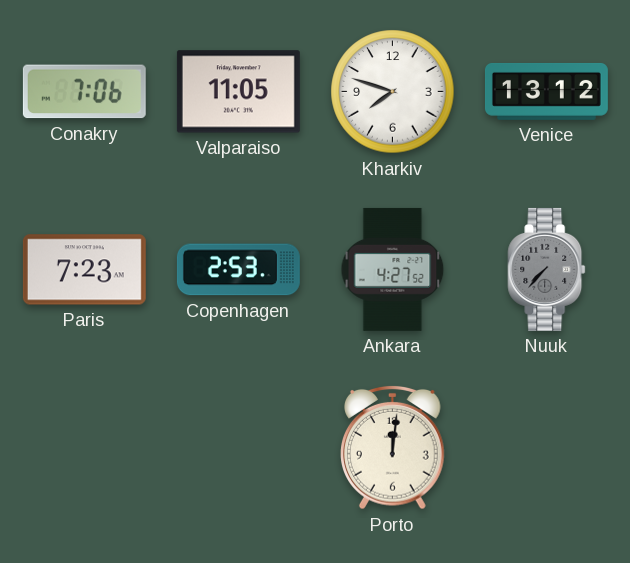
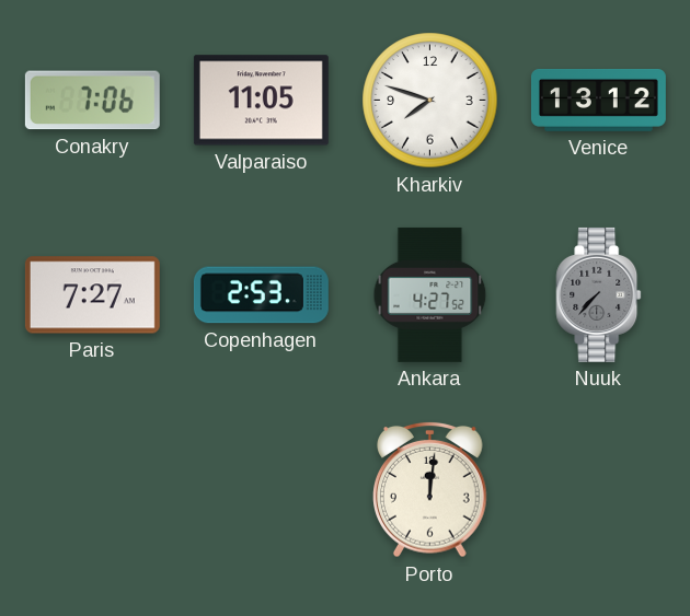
Paris: 7:23 -> 7:27
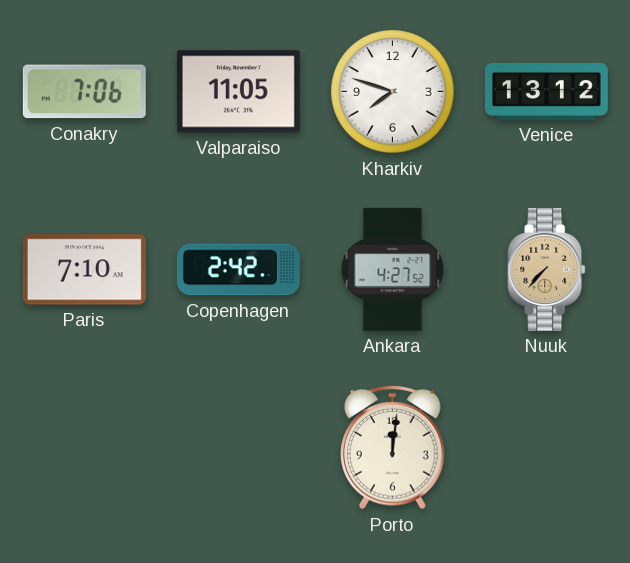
Paris: 7:27 -> 7:10
Copenhagen: 2:53 -> 2:42
Nuuk dial: grey -> champagne
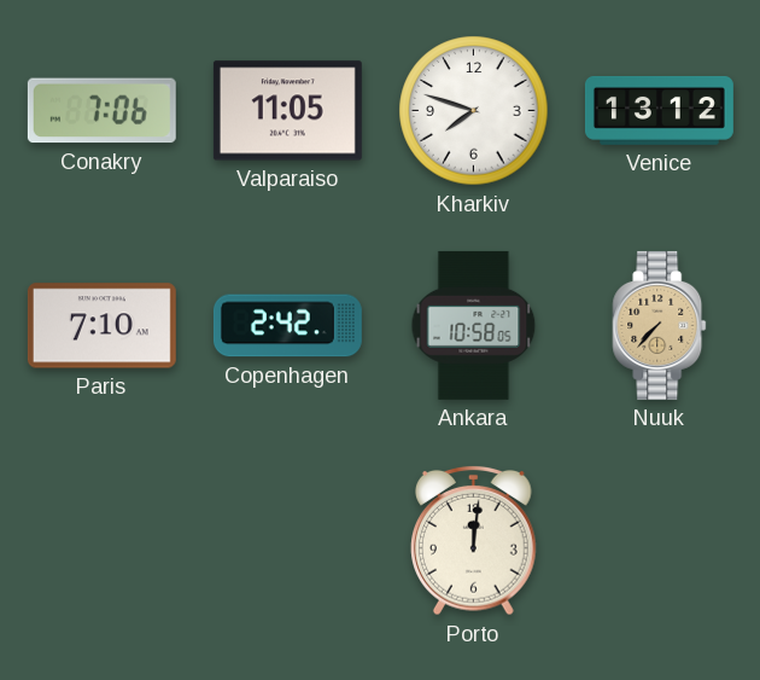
Ankara: 4:27 -> 10:58
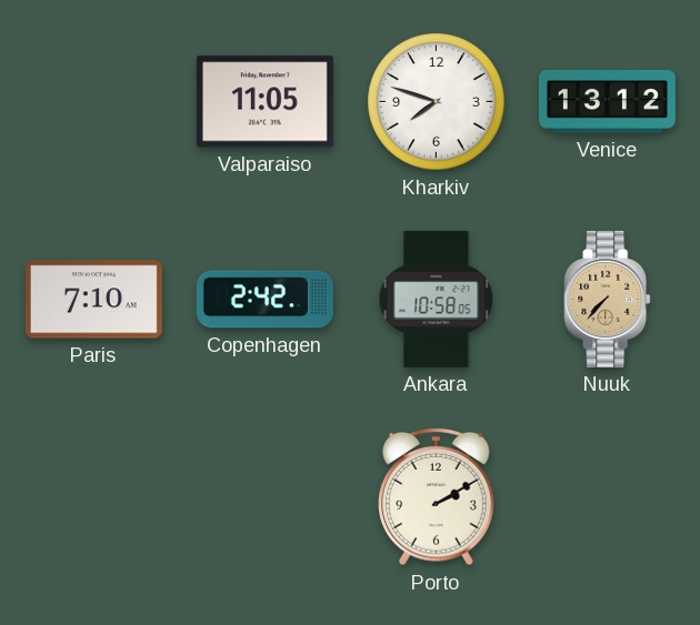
Conakry: 7:06 -> none
Porto: 12:01 -> 2:10
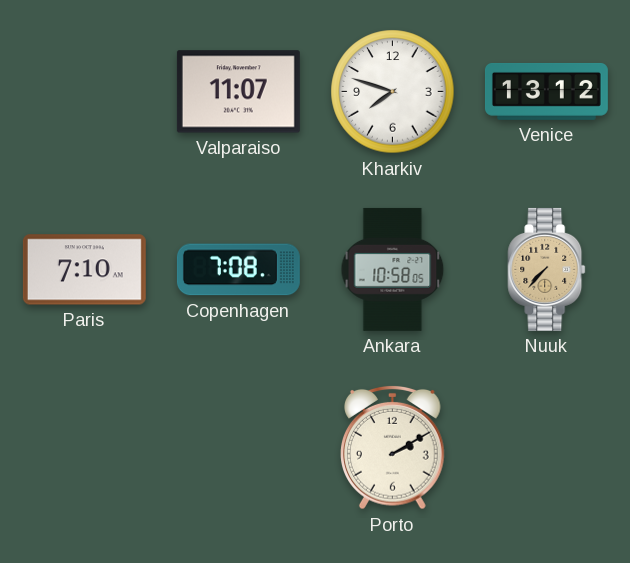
Valparaiso: 11:05 -> 11:07
Copenhagen: 2:42 -> 7:08
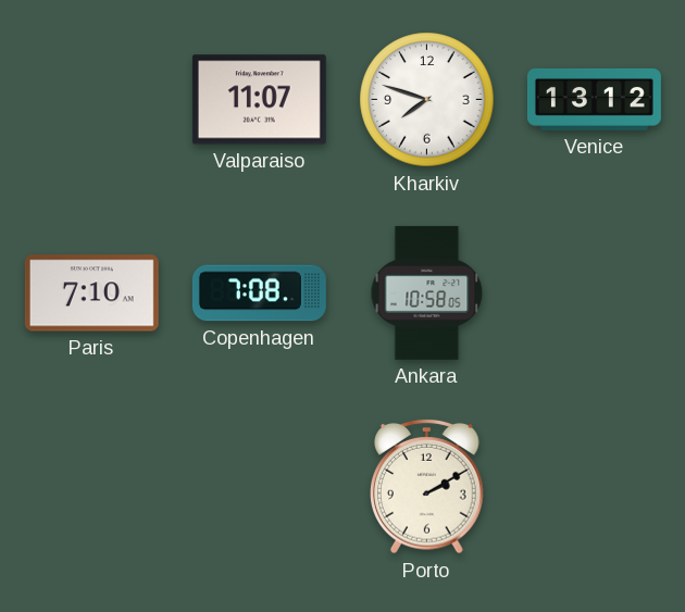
Nuuk: 7:37 -> none
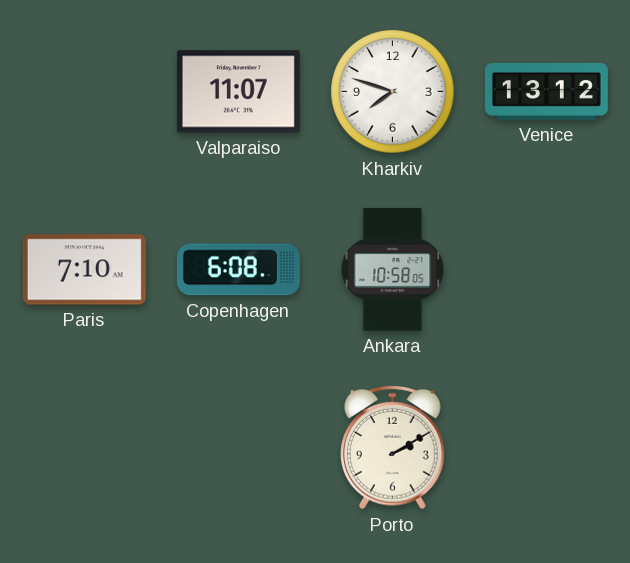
Copenhagen: 7:08 -> 6:08
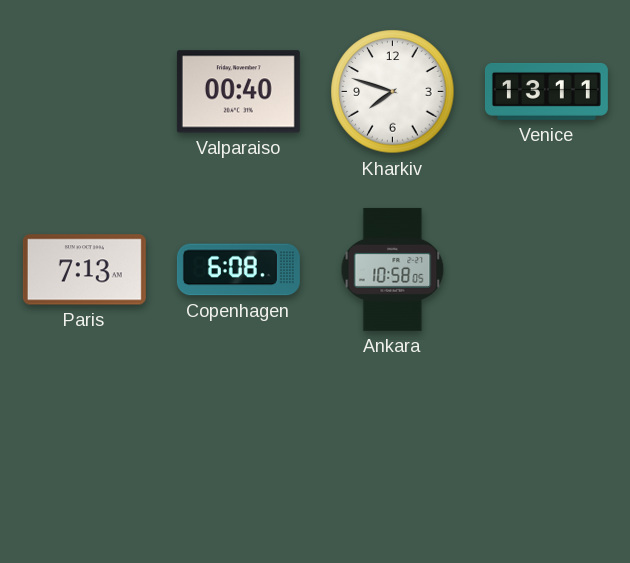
Valparaiso: 11:07 -> 00:40
Venice: 13:12 -> 13:11
Paris: 7:10 -> 7:13
Porto: 2:10 -> none
